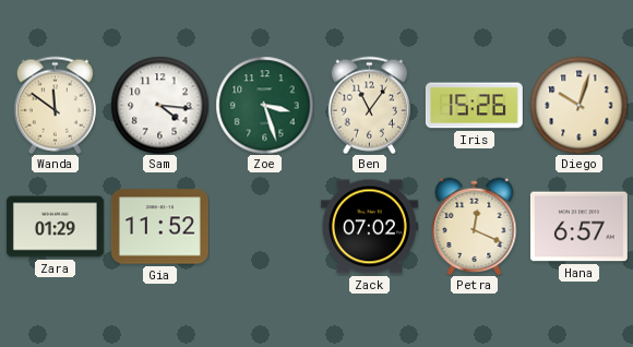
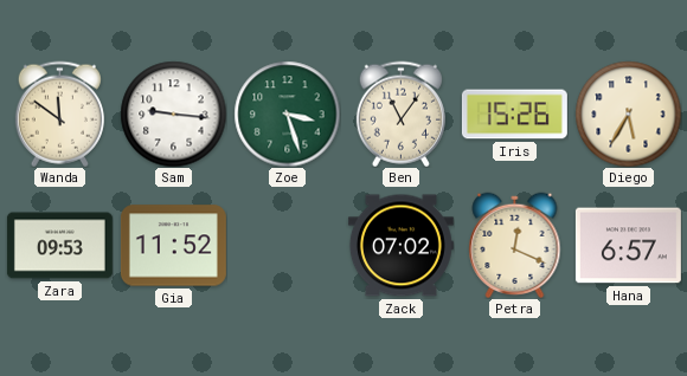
Sam: 4:16 -> 9:16
Diego: 10:03 -> 5:35
Zara: 01:29 -> 09:53
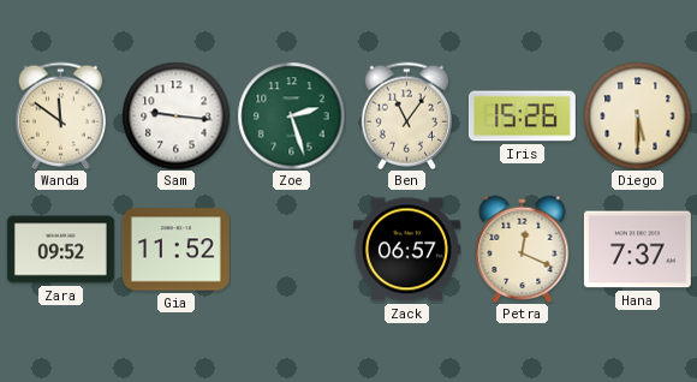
Zoe: 3:27 -> 2:27
Diego: 5:35 -> 5:30
Zara: 09:53 -> 09:52
Zack: 07:02 -> 06:57
Hana: 6:57 -> 7:37
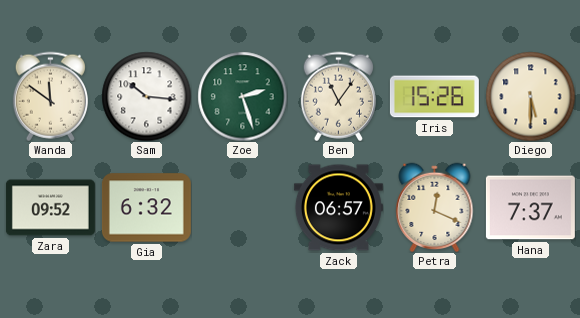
Sam: 9:16 -> 10:16
Gia: 11:52 -> 6:32
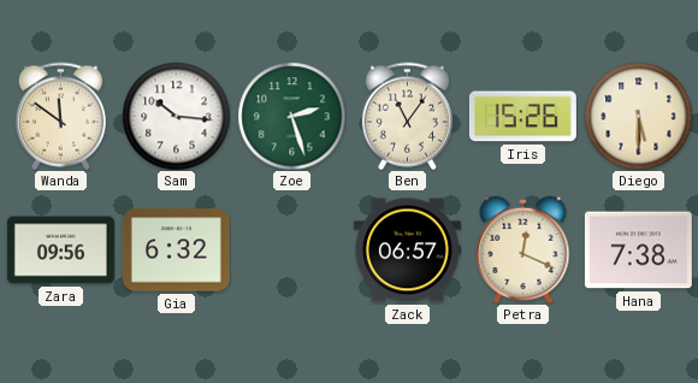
Zara: 09:52 -> 09:56
Hana: 7:37 -> 7:38
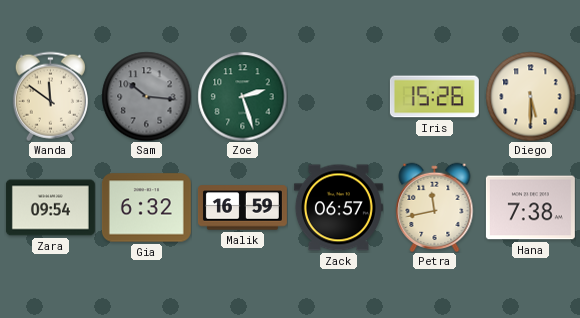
Sam dial: white -> grey
Ben: 11:06 -> none
Zara: 09:56 -> 09:54
Malik: none -> 16:59
Petra: 12:19 -> 11:43
